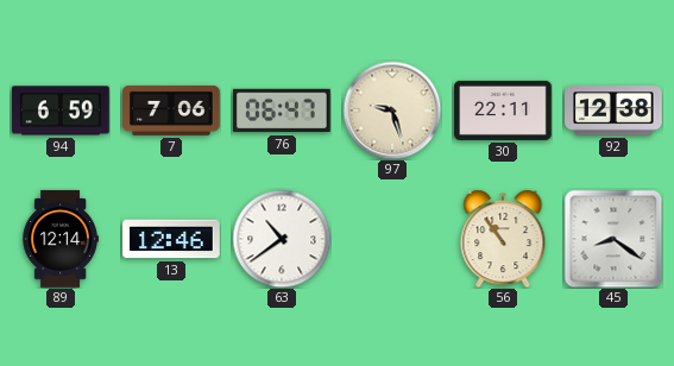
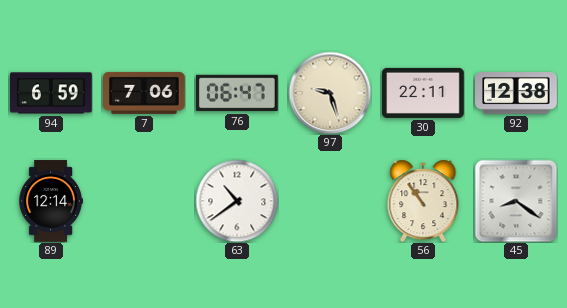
13: 12:46 -> none
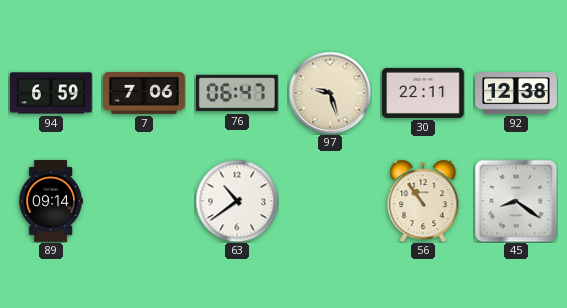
89: 12:14 -> 09:14
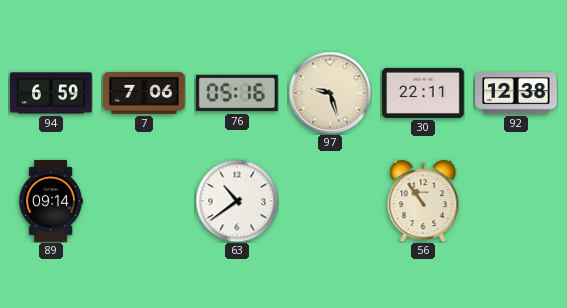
76: 06:47 -> 05:16
45: 8:21 -> none
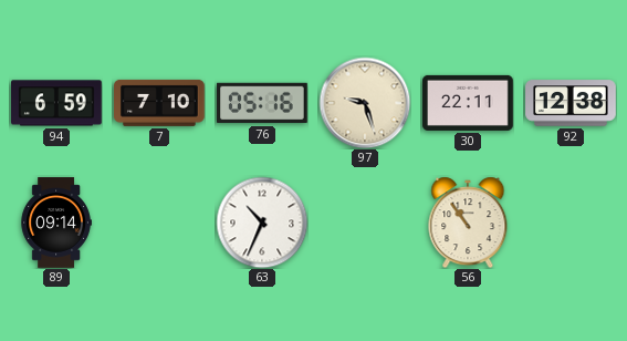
7: 7:06 -> 7:10
63: 10:39 -> 10:34
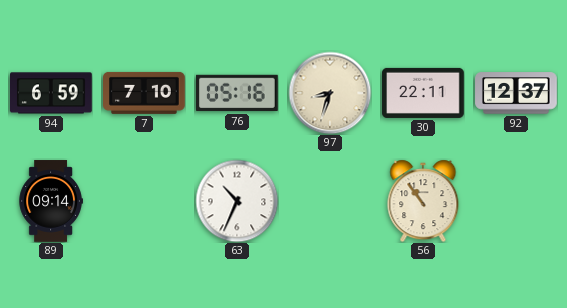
97: 9:27 -> 8:33
92: 12:38 -> 12:37
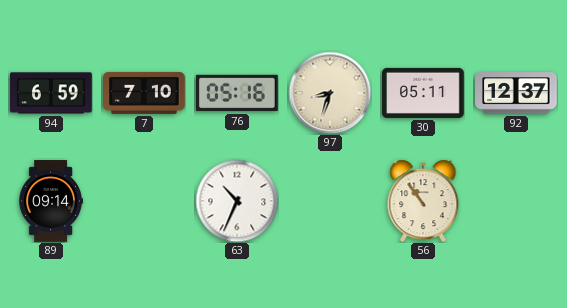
30: 22:11 -> 05:11
